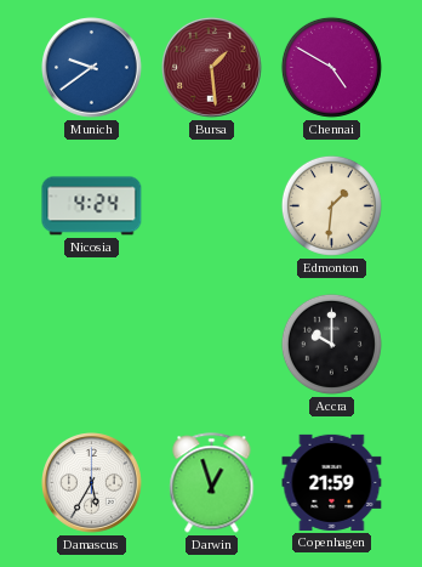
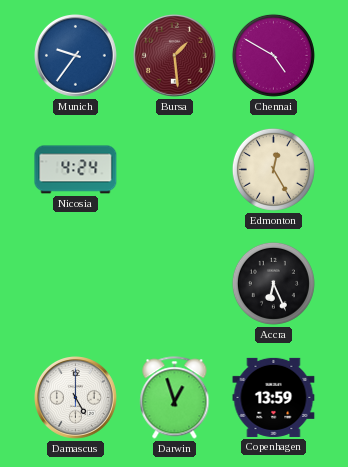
Munich: 9:39 -> 9:36
Edmonton: 1:31 -> 12:25
Accra: 10:00 -> 6:26
Damascus: 5:35 -> 5:00
Copenhagen: 21:59 -> 13:59
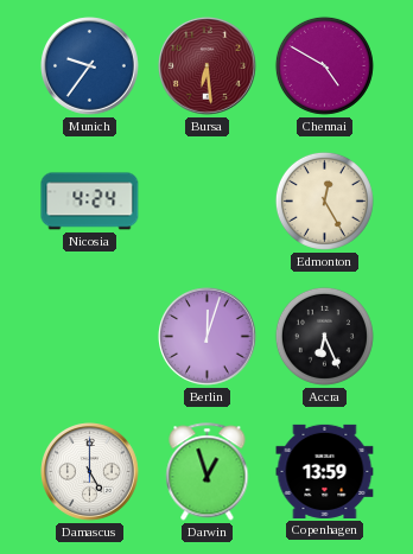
Bursa: 1:29 -> 6:29
Berlin: none -> 12:03
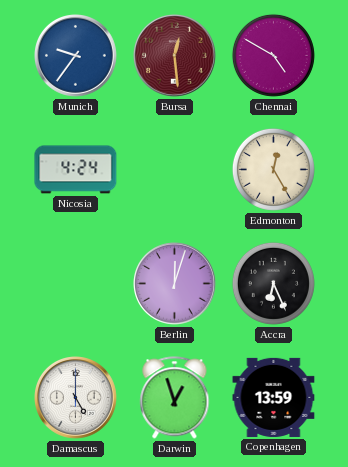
Bursa: 6:29 -> 12:29
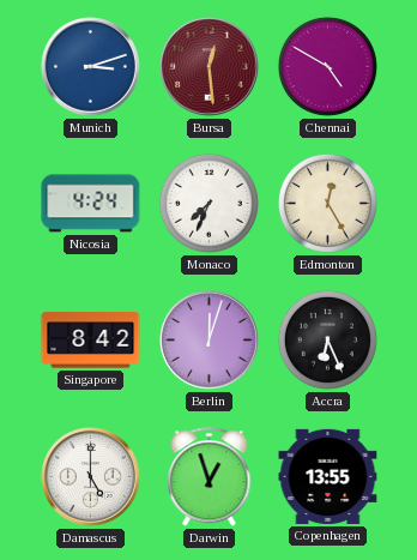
Munich: 9:36 -> 3:12
Monaco: none -> 7:34
Singapore: none -> 8:42
Copenhagen: 13:59 -> 13:55
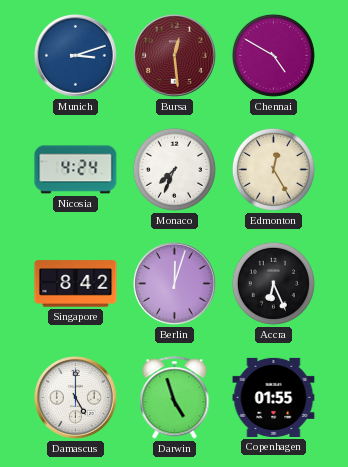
Darwin: 12:57 -> 4:57
Copenhagen: 13:55 -> 01:55
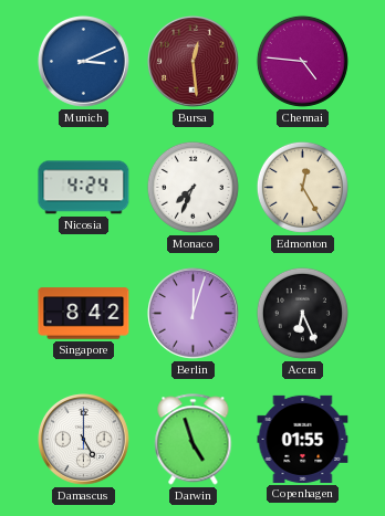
Munich: 3:12 -> 3:11
Chennai: 4:50 -> 4:46
